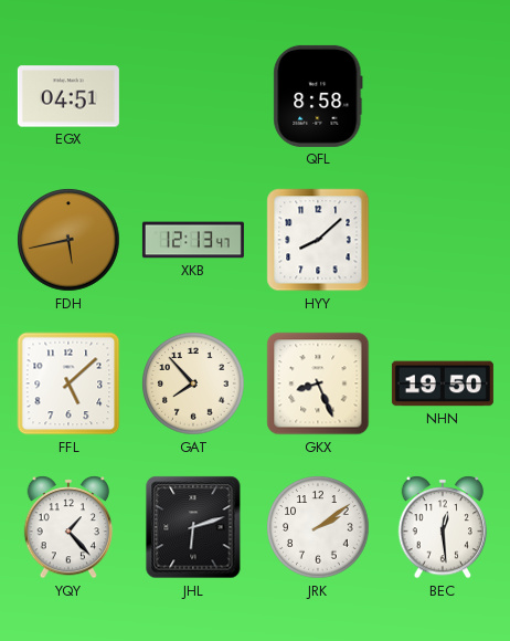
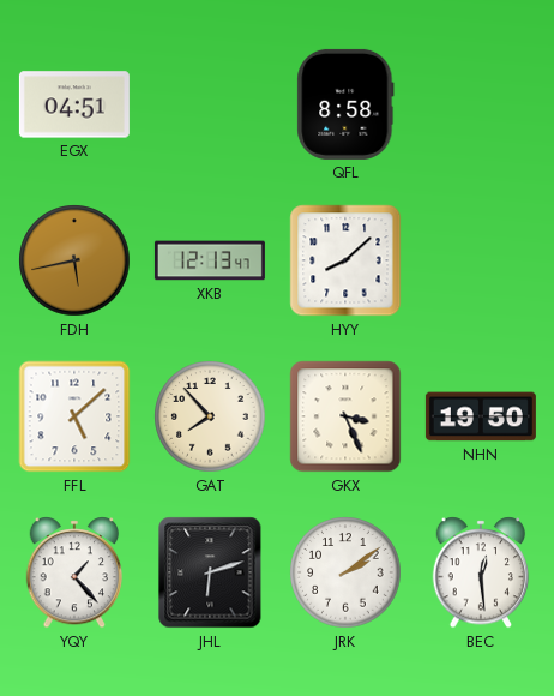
GKX: 8:26 -> 3:26
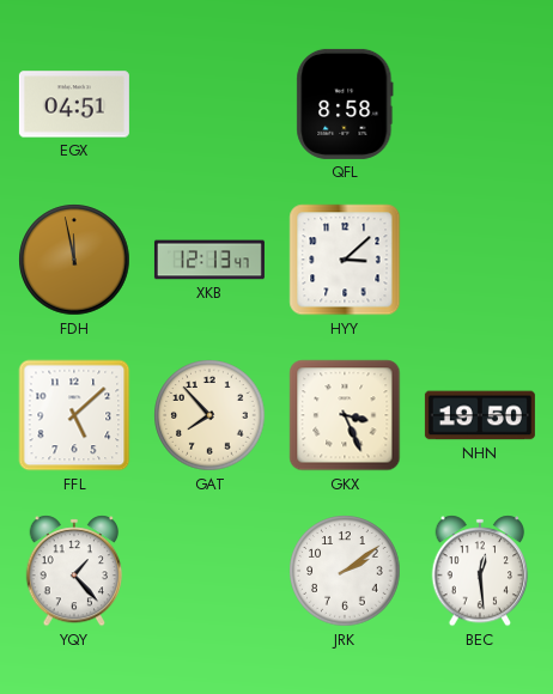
FDH: 5:43 -> 11:58
HYY: 8:08 -> 3:08
JHL: 6:12 -> none
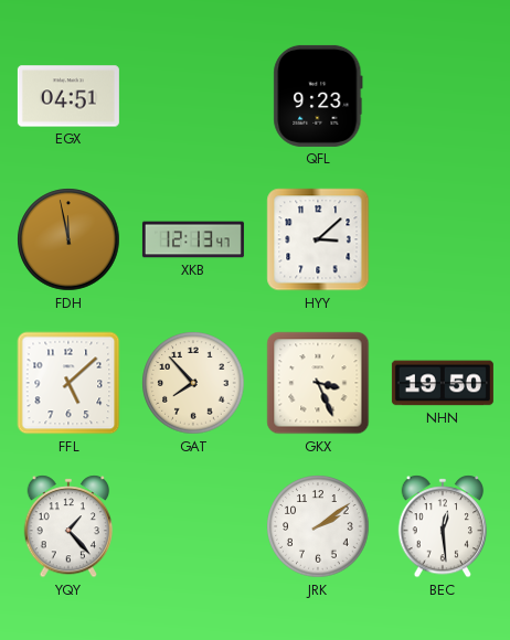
QFL: 8:58 -> 9:23
